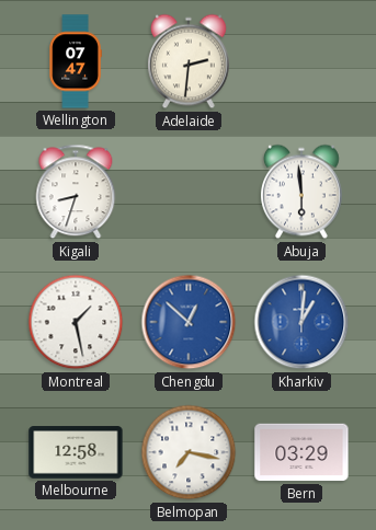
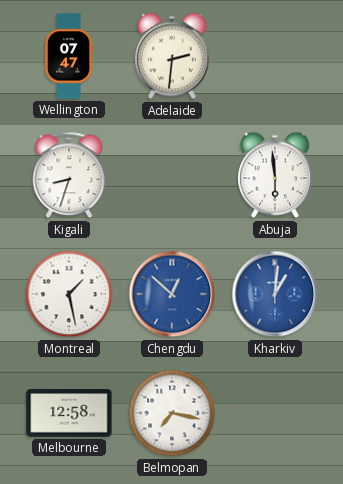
Bern: 03:29 -> none
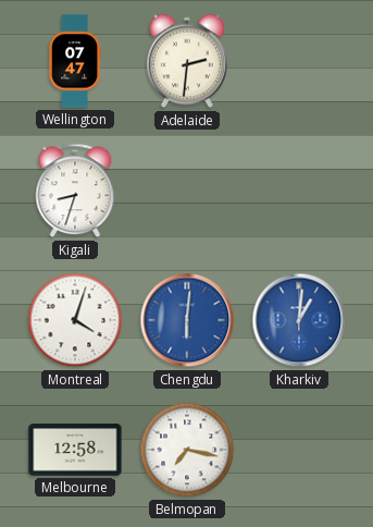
Abuja: 5:59 -> none
Montreal: 1:28 -> 4:03
Chengdu: 12:52 -> 6:01
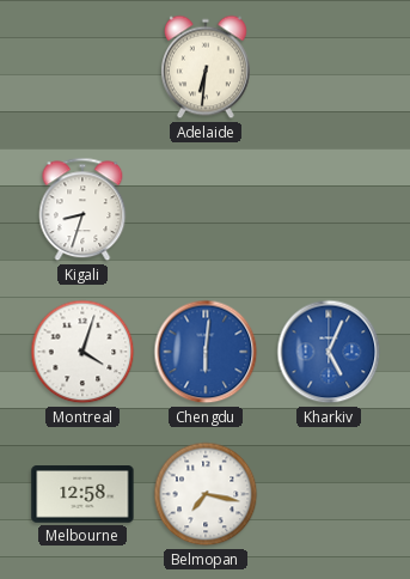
Wellington: 07:47 -> none
Adelaide: 2:31 -> 6:31
Kharkiv: 1:01 -> 5:04
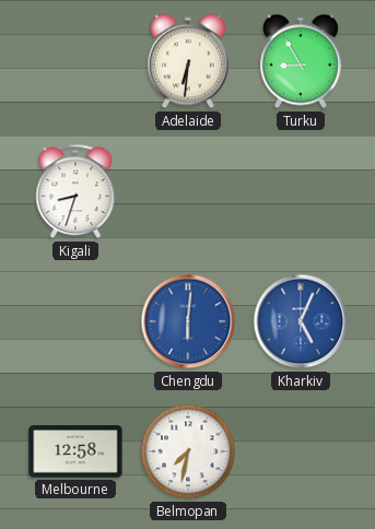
Turku: none -> 8:55
Montreal: 4:03 -> none
Belmopan: 7:17 -> 7:32
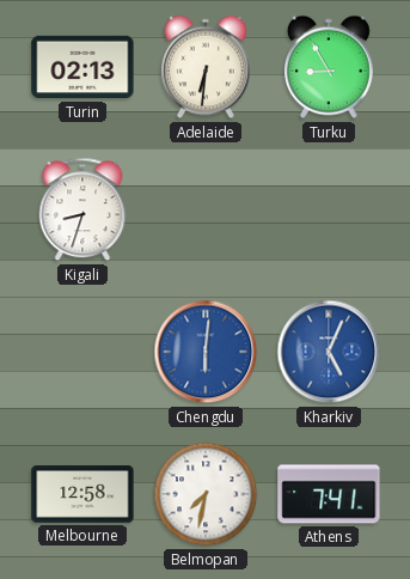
Turin: none -> 02:13
Athens: none -> 7:41
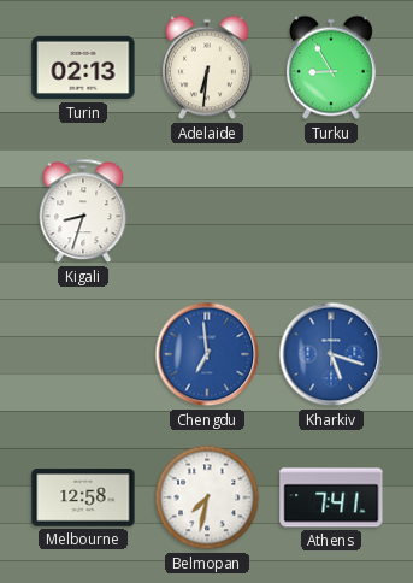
Chengdu: 6:01 -> 6:59
Kharkiv: 5:04 -> 5:18
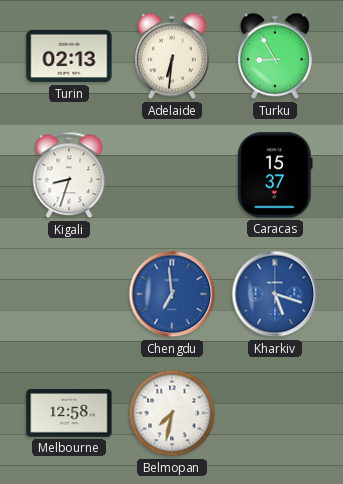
Caracas: none -> 15:37
Athens: 7:41 -> none
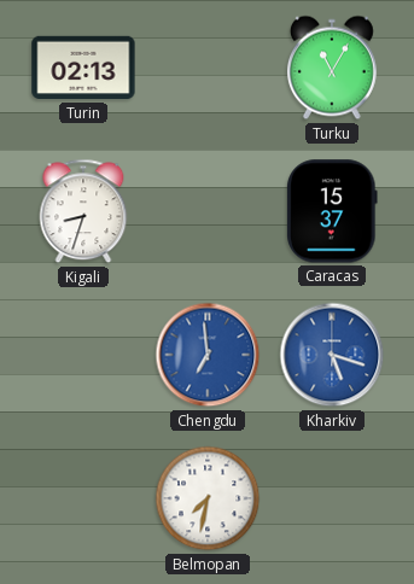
Adelaide: 6:31 -> none
Turku: 8:55 -> 11:05
Melbourne: 12:58 -> none
